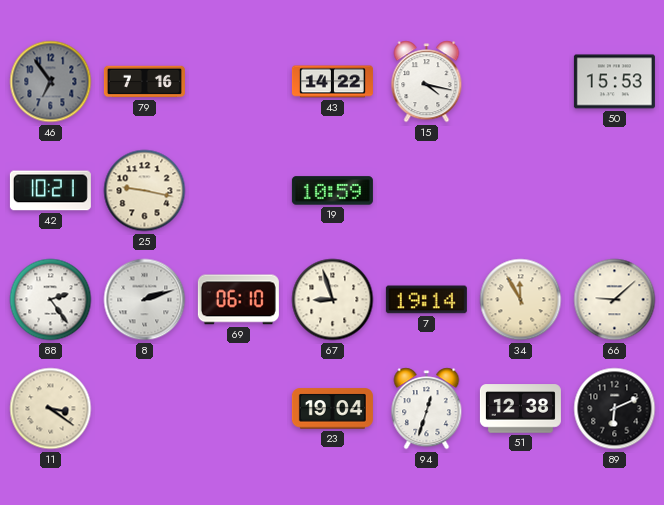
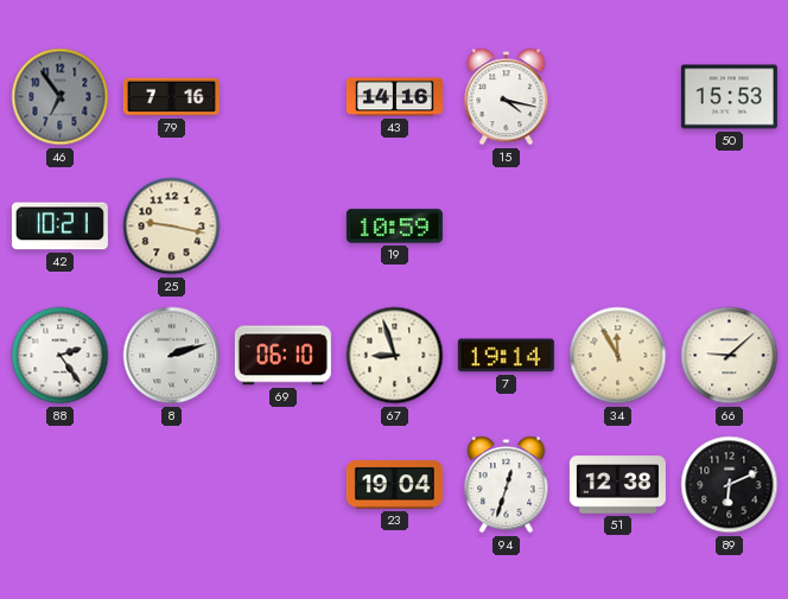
43: 14:22 -> 14:16
11: 3:21 -> none
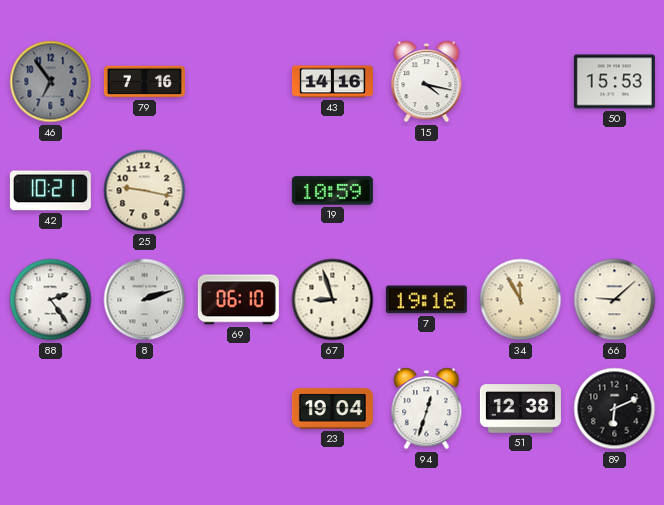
7: 19:14 -> 19:16
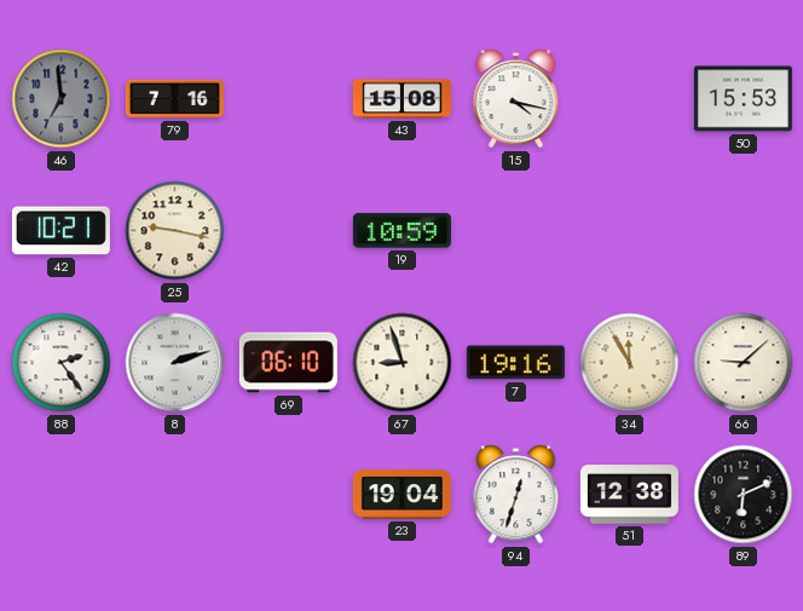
46: 6:54 -> 6:59
43: 14:16 -> 15:08
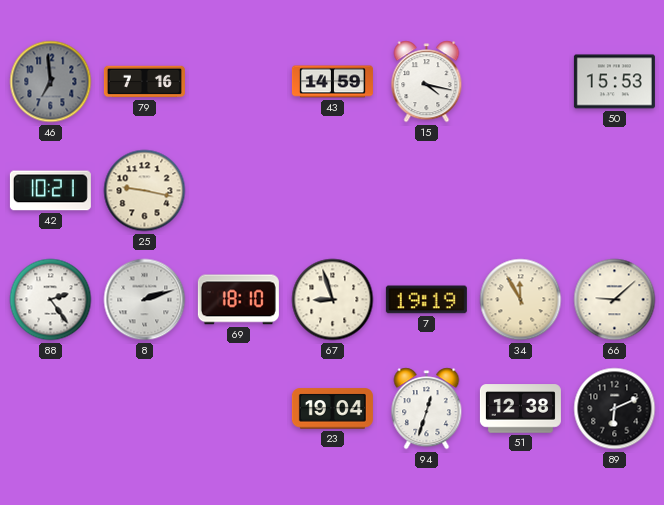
43: 15:08 -> 14:59
19: 10:59 -> none
69: 06:10 -> 18:10
7: 19:16 -> 19:19
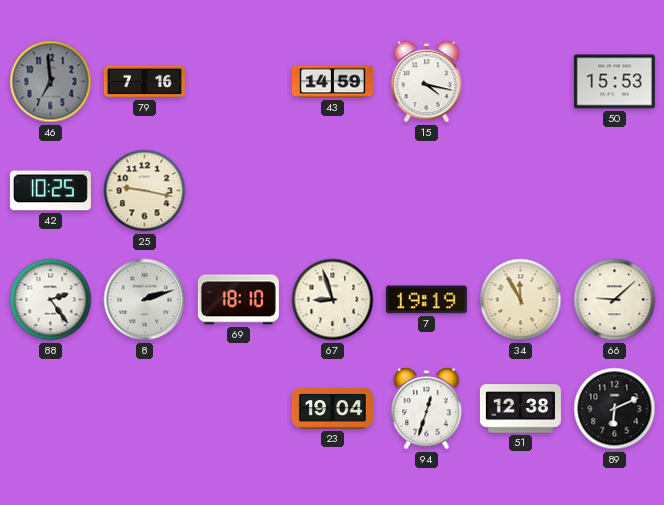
42: 10:21 -> 10:25
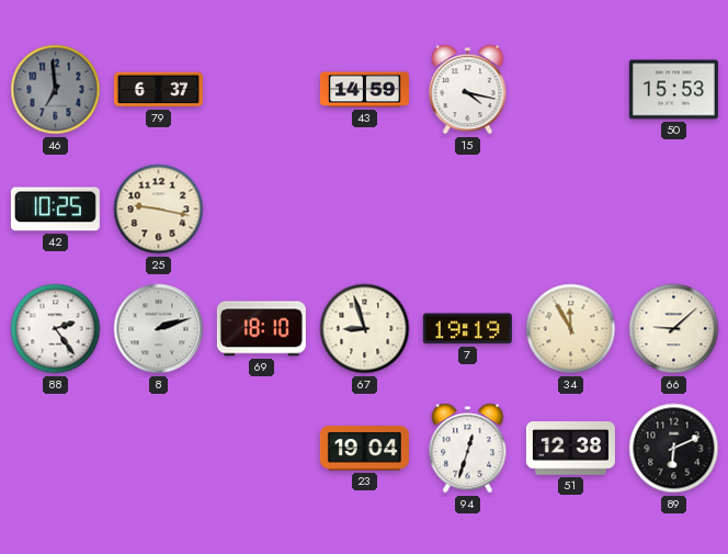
79: 7:16 -> 6:37
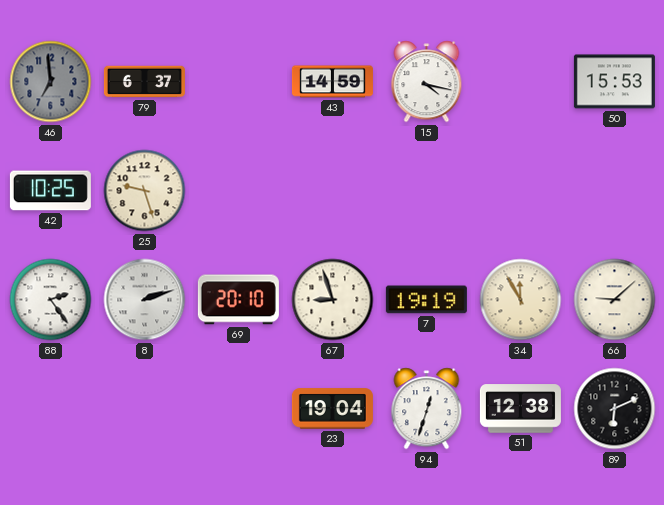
25: 9:17 -> 9:27
69: 18:10 -> 20:10
